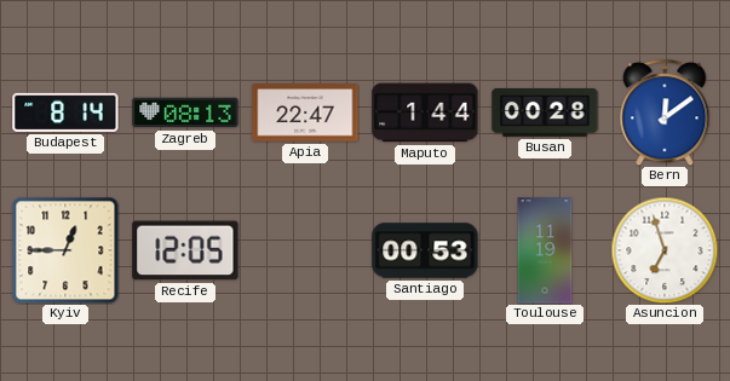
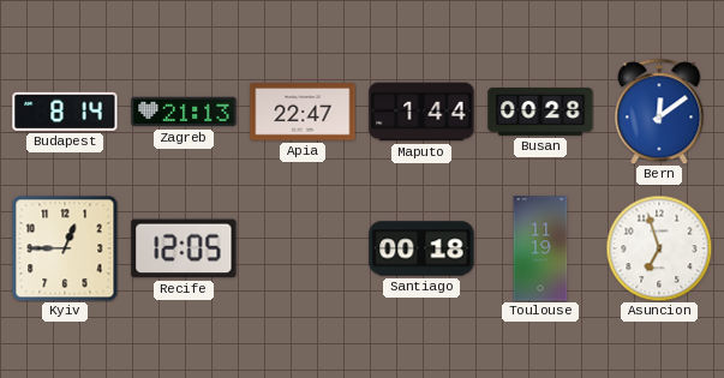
Zagreb: 08:13 -> 21:13
Santiago: 00:53 -> 00:18
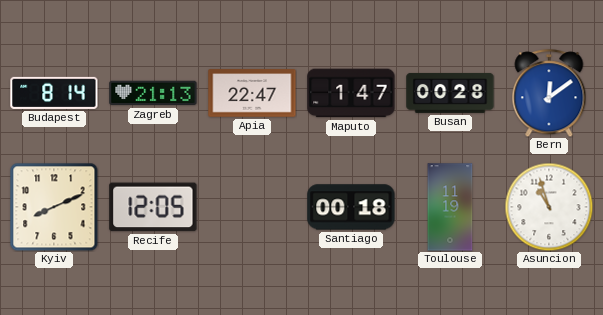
Maputo: 1:44 -> 1:47
Kyiv: 12:45 -> 8:11
Asuncion: 6:57 -> 10:57
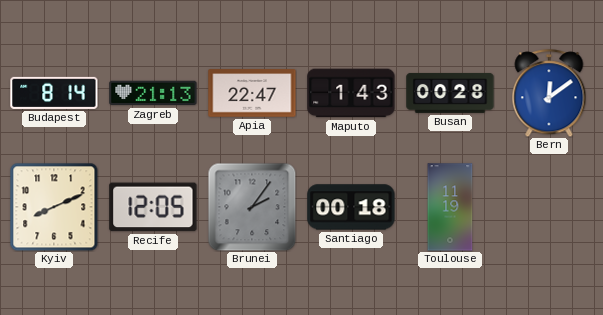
Maputo: 1:47 -> 1:43
Brunei: none -> 2:06
Asuncion: 10:57 -> none
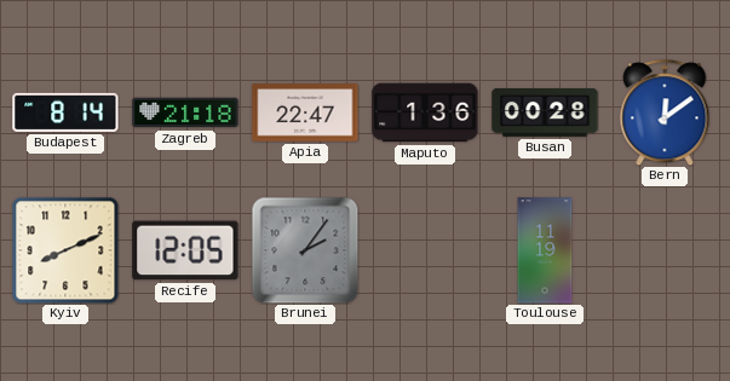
Zagreb: 21:13 -> 21:18
Maputo: 1:43 -> 1:36
Santiago: 00:18 -> none
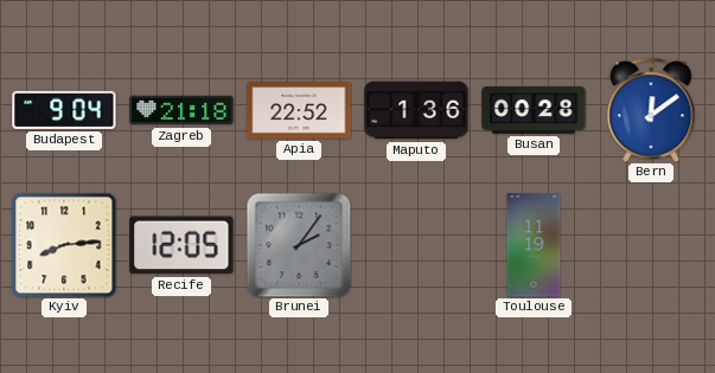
Budapest: 8:14 -> 9:04
Apia: 22:47 -> 22:52
Kyiv: 8:11 -> 8:14
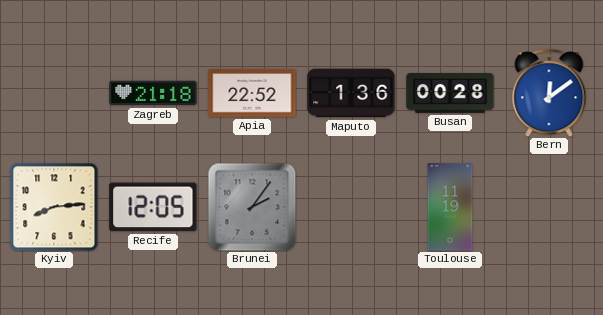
Budapest: 9:04 -> none
